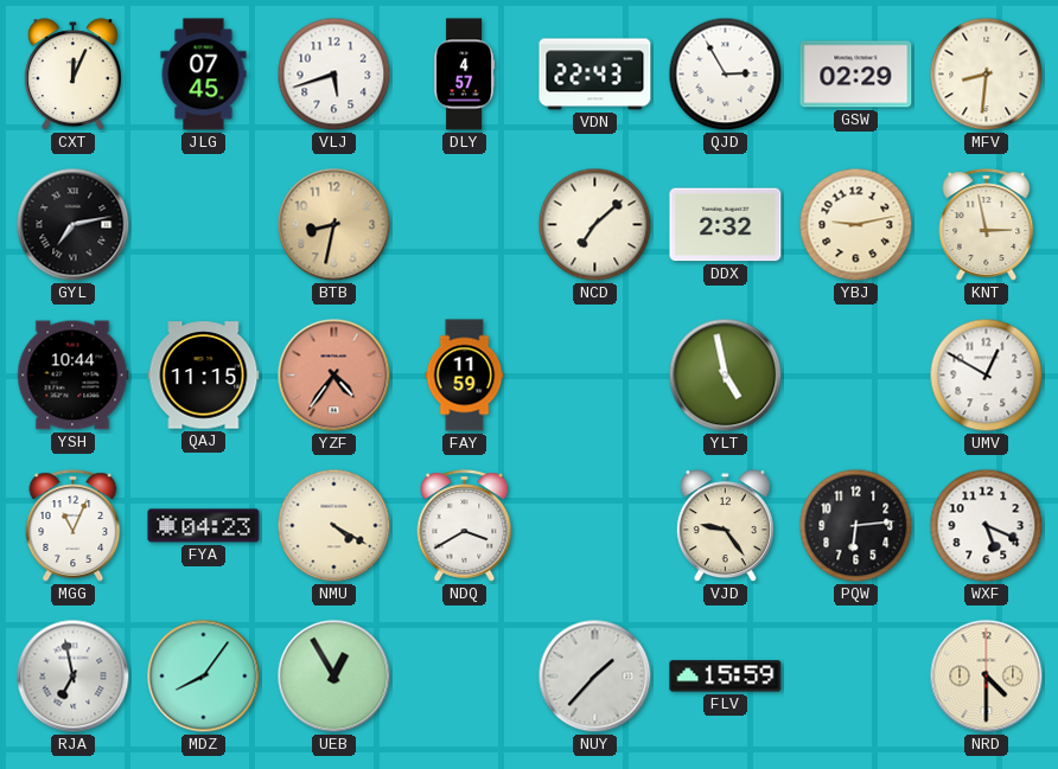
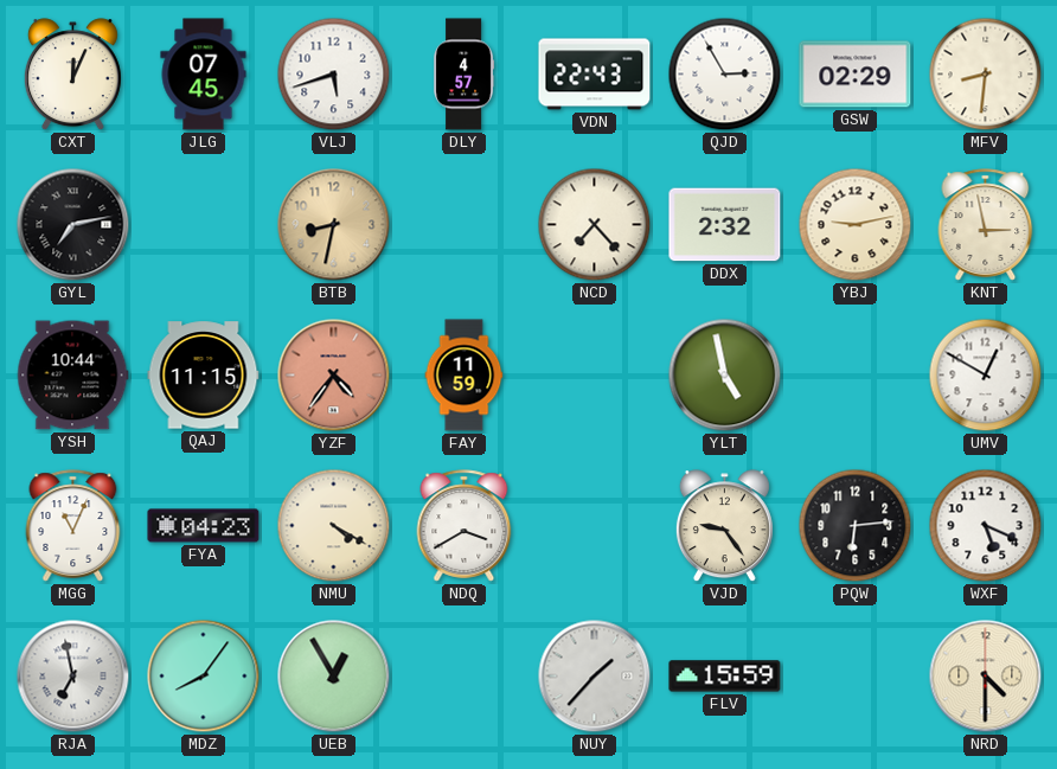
NCD: 7:08 -> 7:23
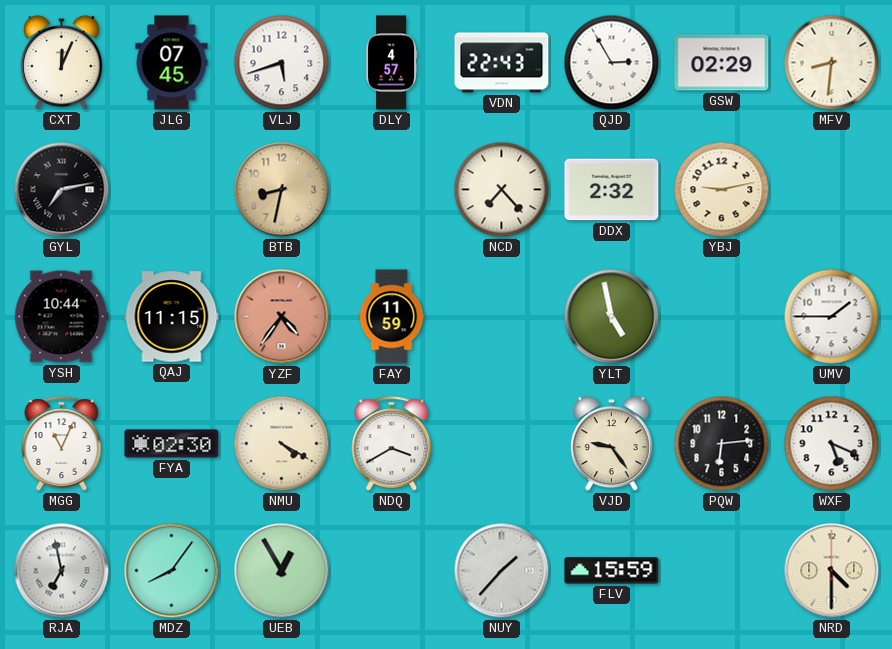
KNT: 2:58 -> none
UMV: 12:50 -> 1:45
FYA: 04:23 -> 02:30
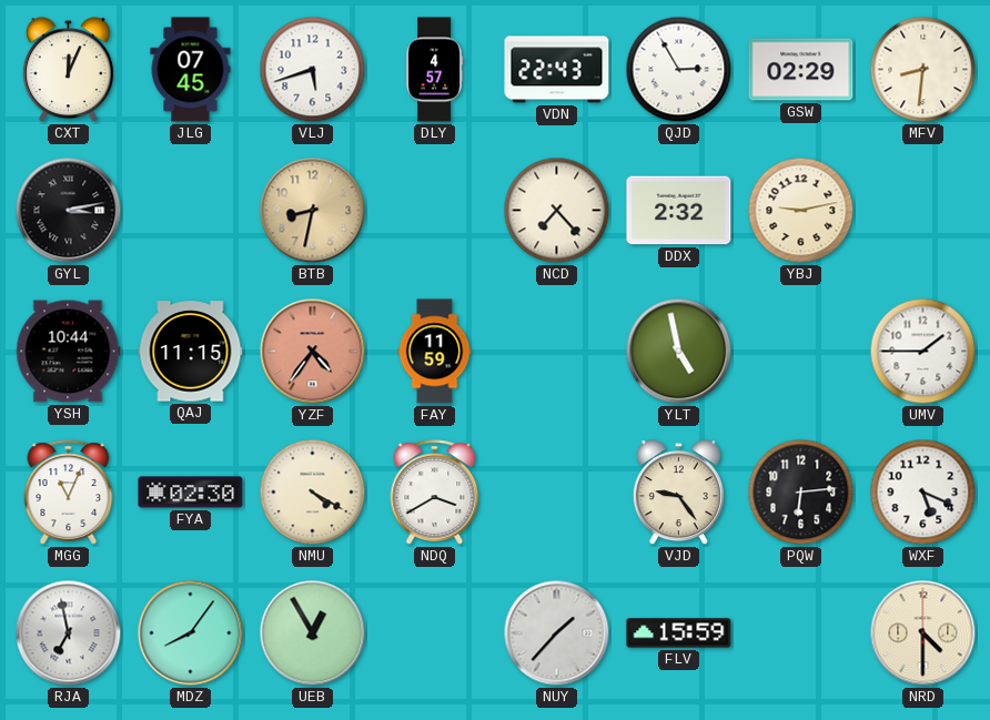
GYL: 7:13 -> 3:13
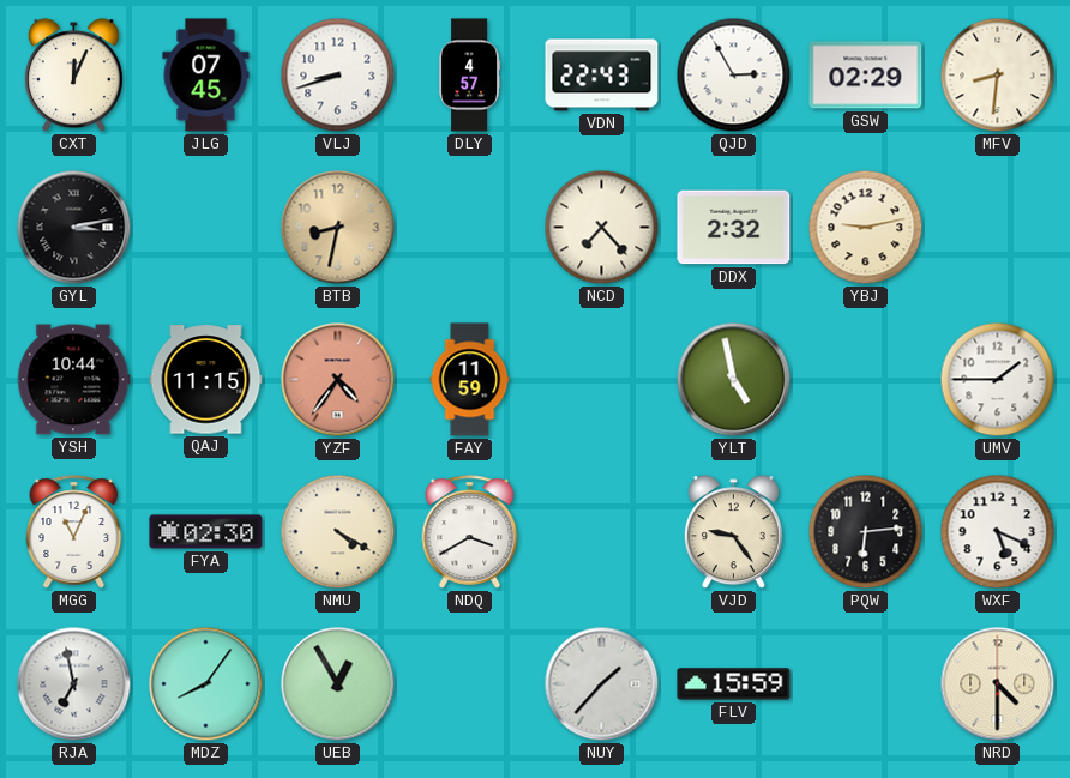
VLJ: 5:42 -> 8:42
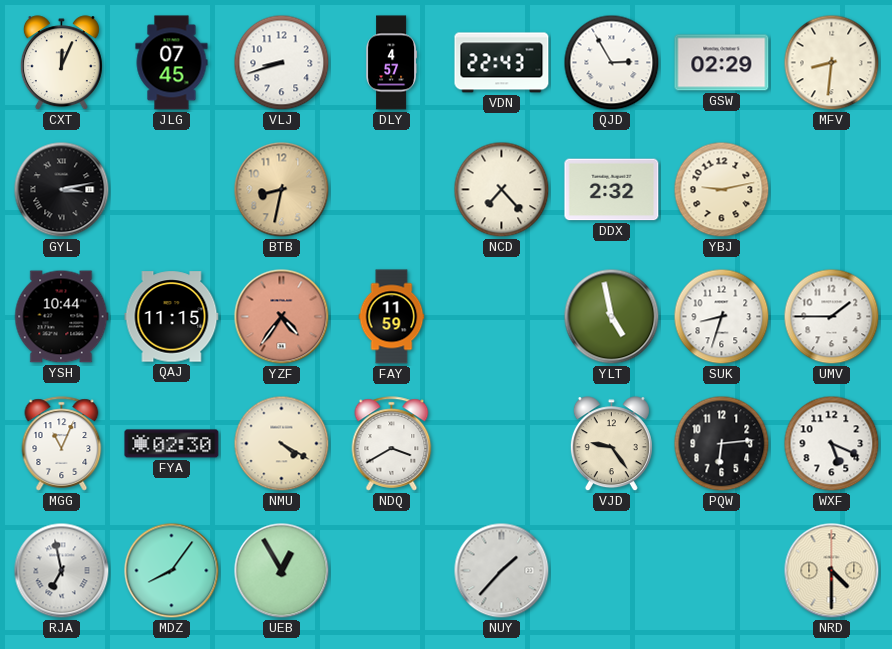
SUK: none -> 8:33
FLV: 15:59 -> none
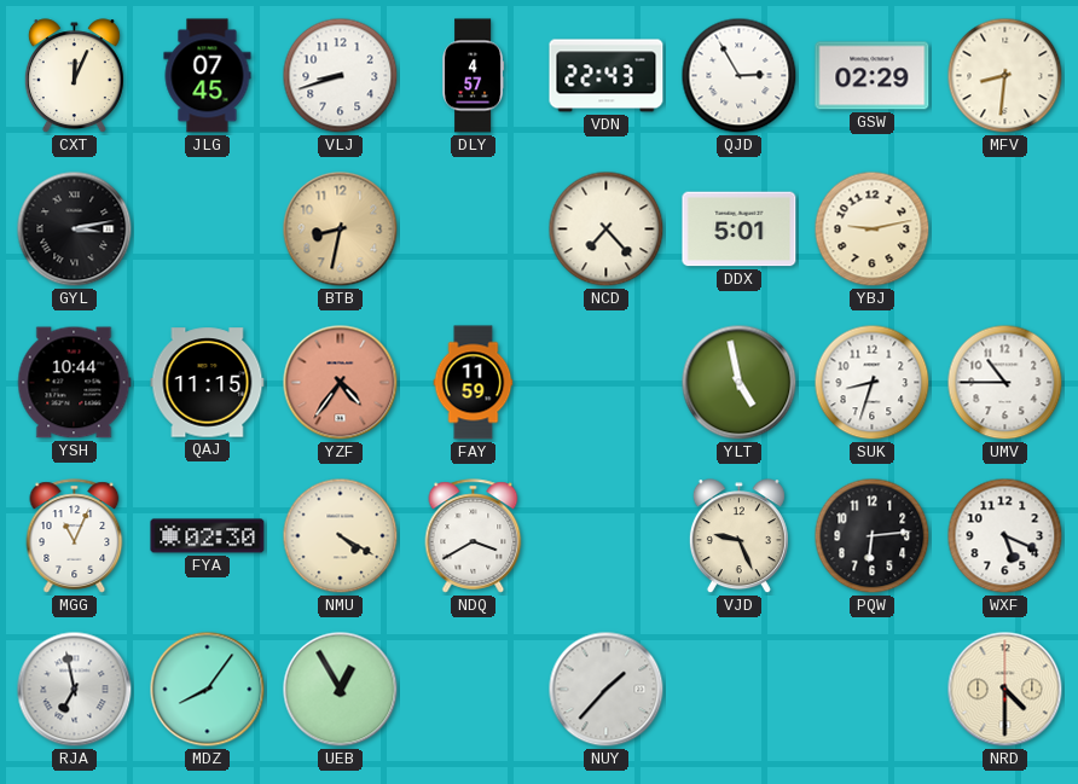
DDX: 2:32 -> 5:01
UMV: 1:45 -> 10:45
VJD: 9:24 -> 9:26
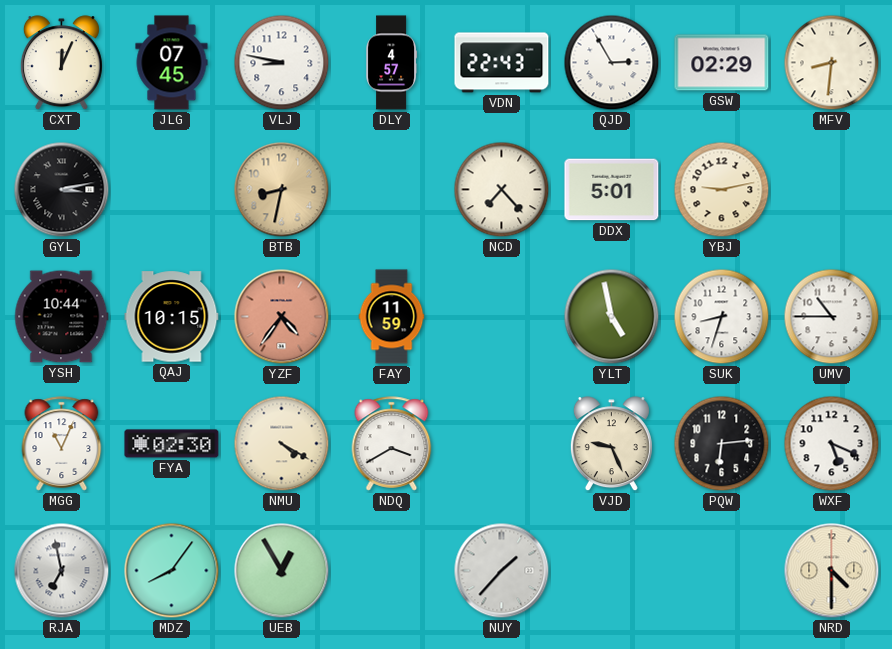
VLJ: 8:42 -> 8:47
QAJ: 11:15 -> 10:15
